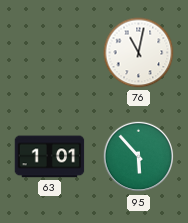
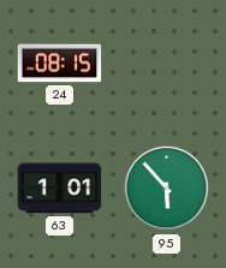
24: none -> 08:15
76: 11:02 -> none
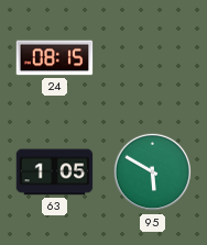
63: 1:01 -> 1:05
95: 5:53 -> 5:50
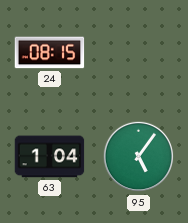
63: 1:05 -> 1:04
95: 5:50 -> 5:06
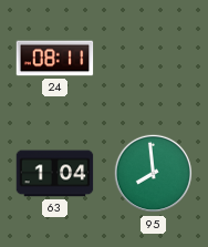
24: 08:15 -> 08:11
95: 5:06 -> 7:59
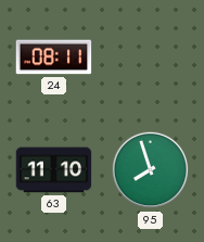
63: 1:04 -> 11:10
95: 7:59 -> 7:57
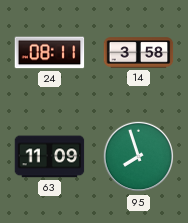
14: none -> 3:58
63: 11:10 -> 11:09
